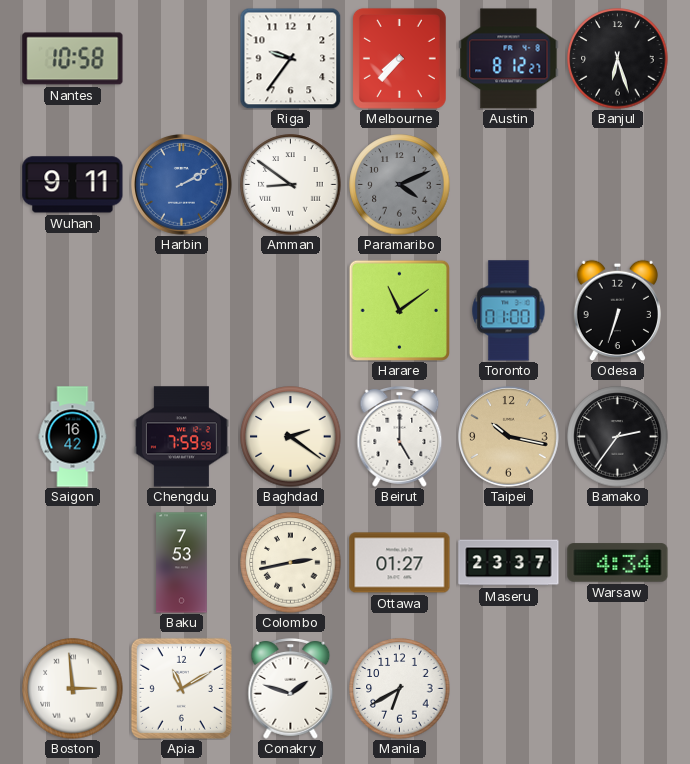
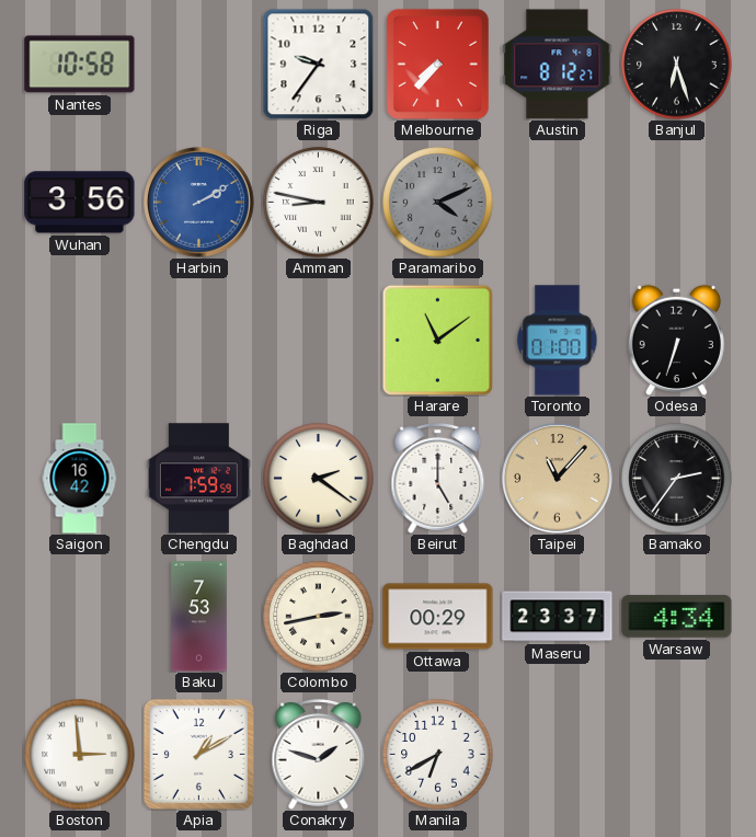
Wuhan: 9:11 -> 3:56
Amman: 8:51 -> 8:47
Taipei: 10:17 -> 11:07
Ottawa: 01:27 -> 00:29
Apia: 11:10 -> 1:10
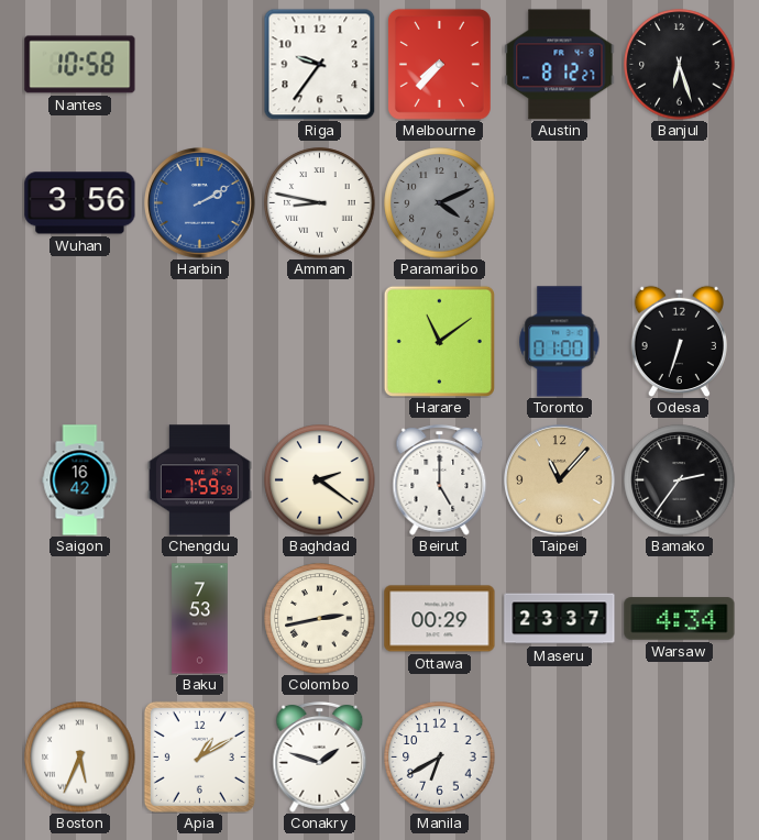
Boston: 2:59 -> 5:34
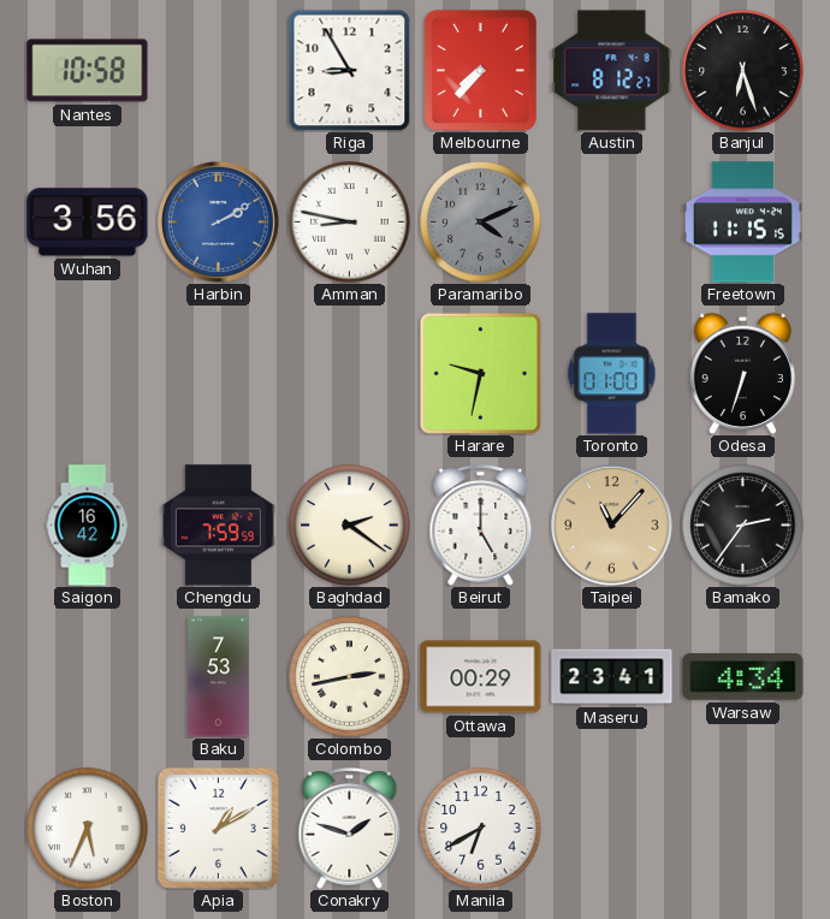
Riga: 9:36 -> 8:55
Freetown: none -> 11:15
Harare: 11:09 -> 9:32
Maseru: 23:37 -> 23:41
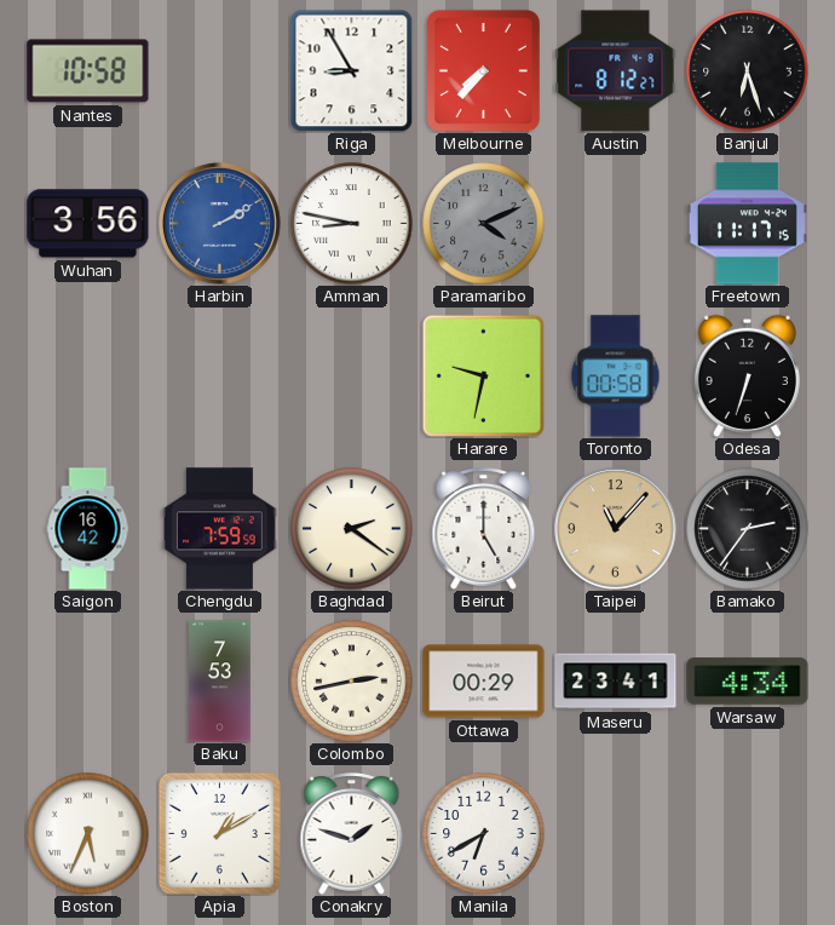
Freetown: 11:15 -> 11:17
Toronto: 01:00 -> 00:58
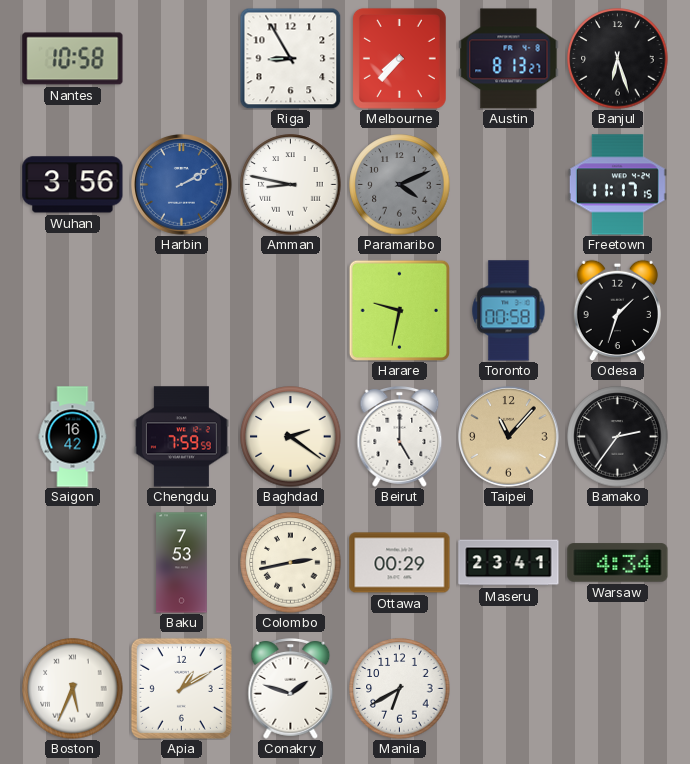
Austin: 8:12 -> 8:13
Odesa: 6:33 -> 1:33
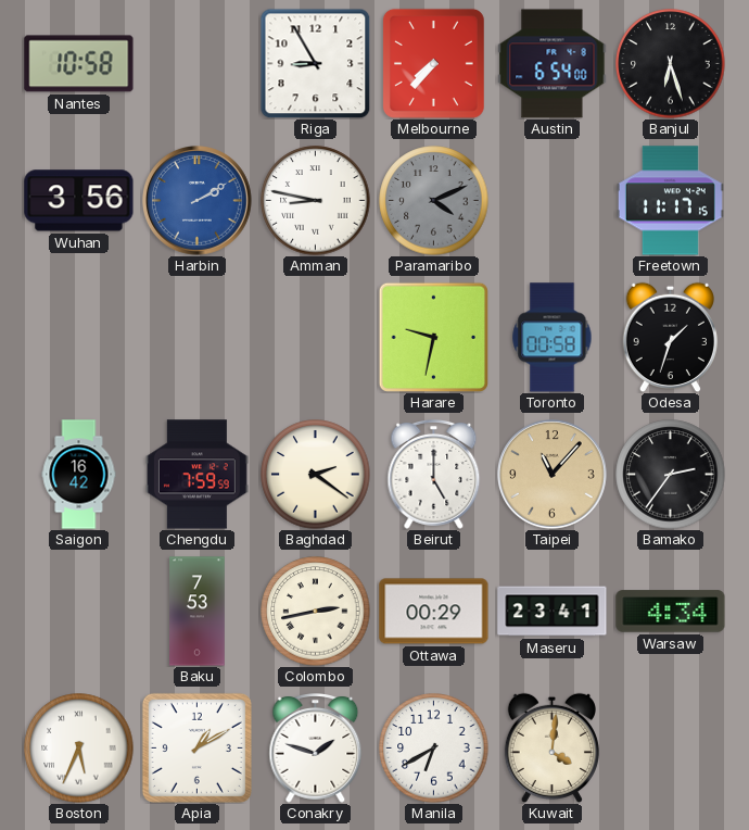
Austin: 8:13 -> 6:54
Kuwait: none -> 4:01
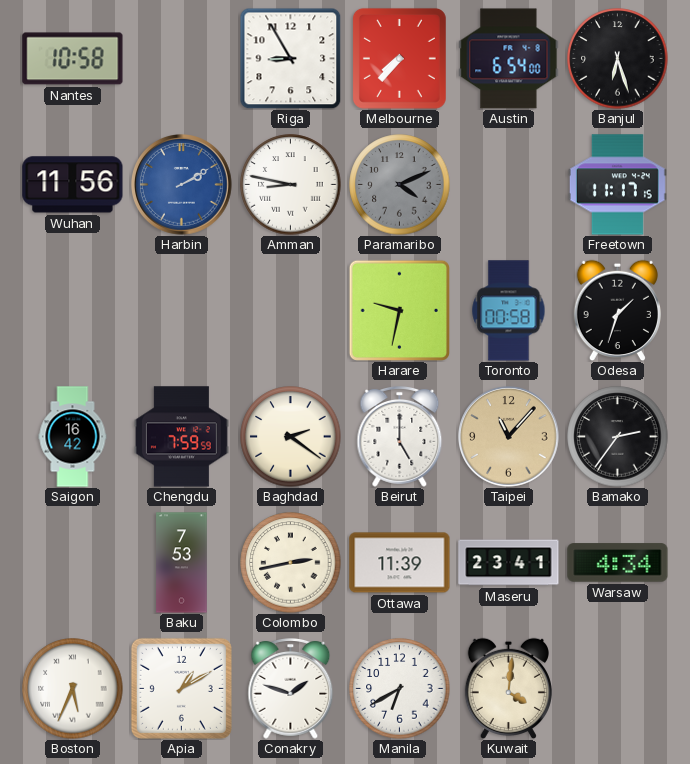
Wuhan: 3:56 -> 11:56
Ottawa: 00:29 -> 11:39
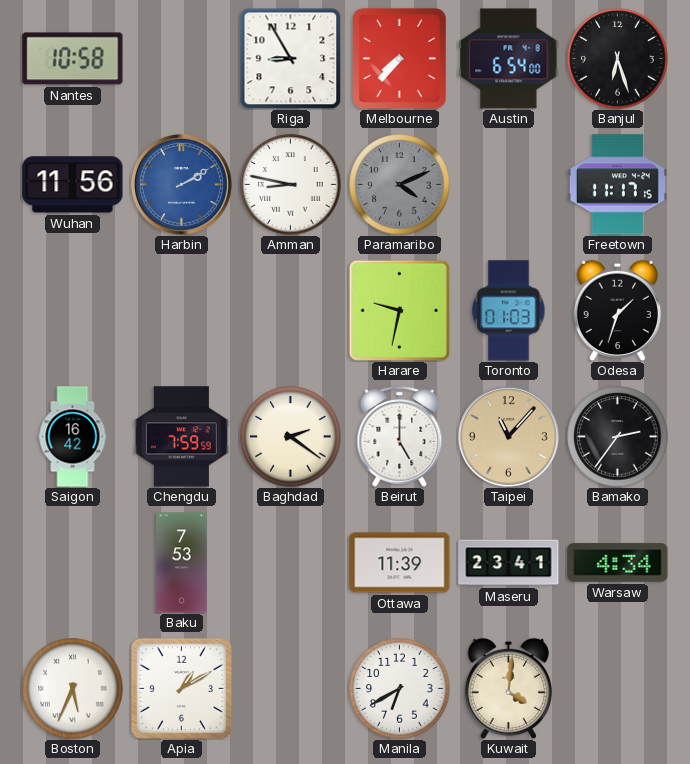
Toronto: 00:58 -> 01:03
Colombo: 2:43 -> none
Conakry: 1:48 -> none
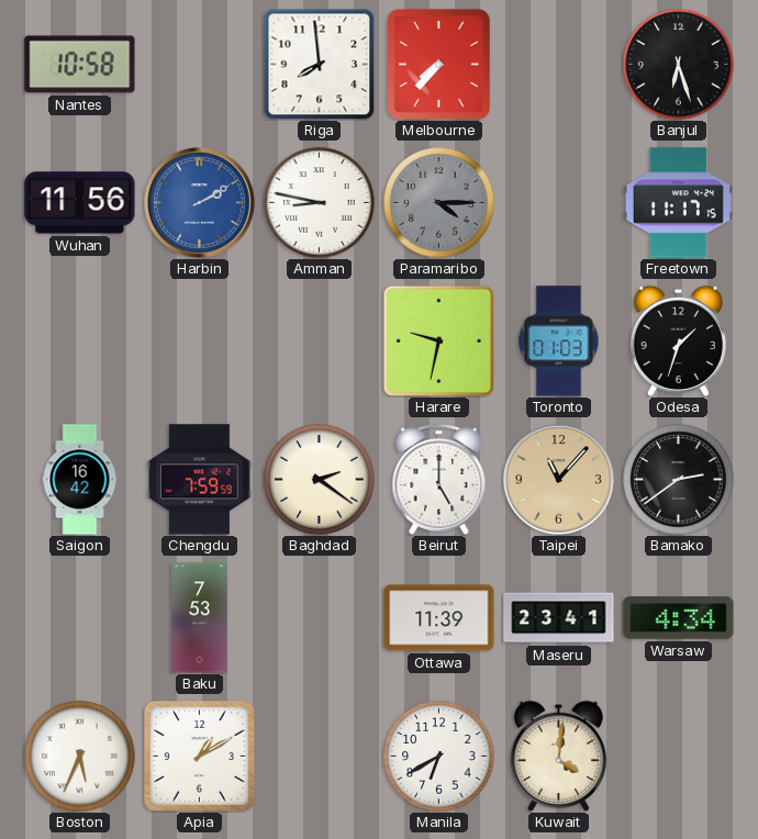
Riga: 8:55 -> 7:59
Austin: 6:54 -> none
Paramaribo: 4:11 -> 4:15
Bamako: 2:36 -> 2:39
